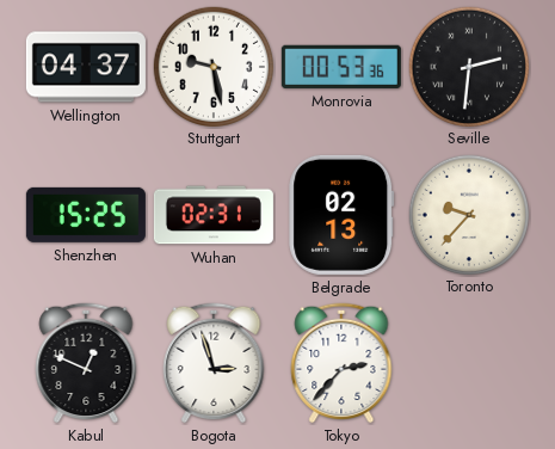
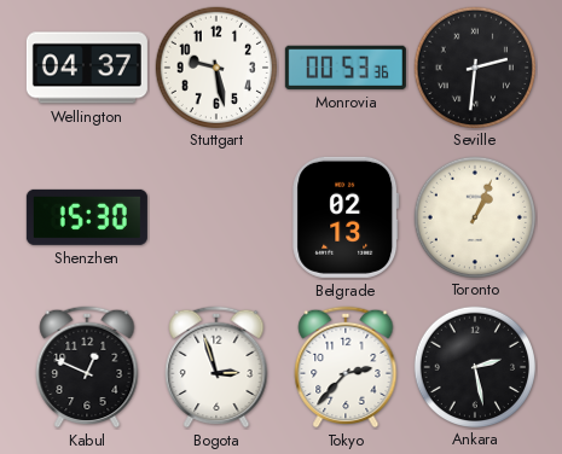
Shenzhen: 15:25 -> 15:30
Wuhan: 02:31 -> none
Toronto: 9:37 -> 1:04
Ankara: none -> 2:28
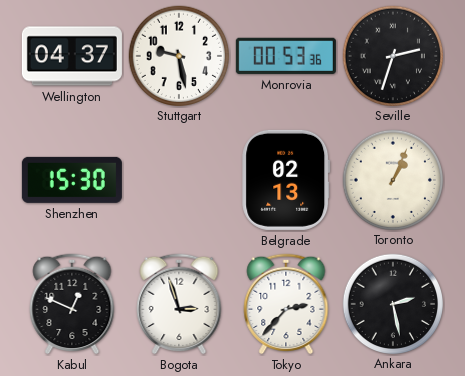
Seville: 2:31 -> 2:33
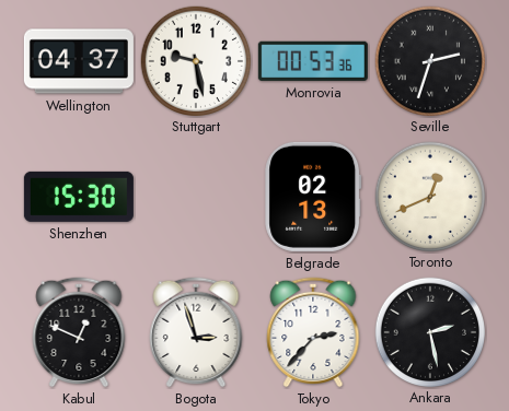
Toronto: 1:04 -> 12:41
